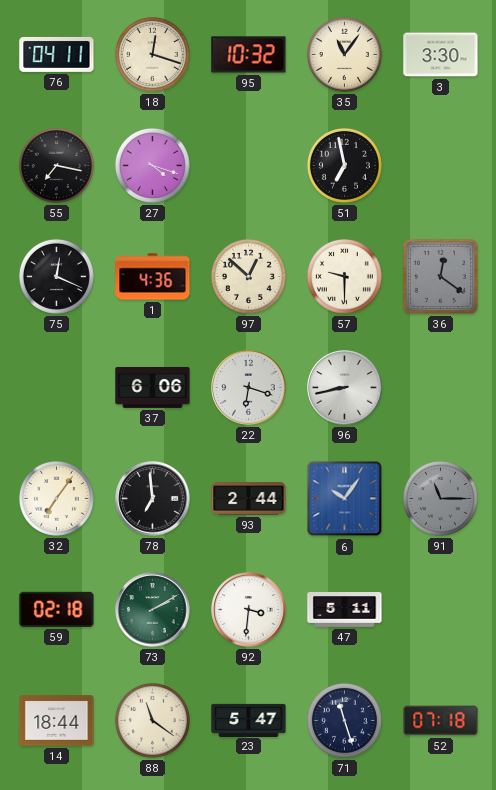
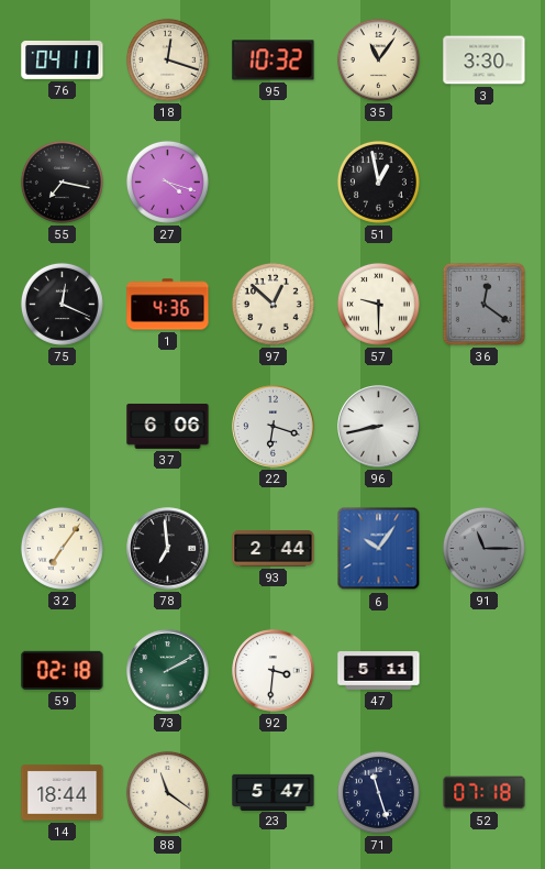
51: 6:58 -> 12:58
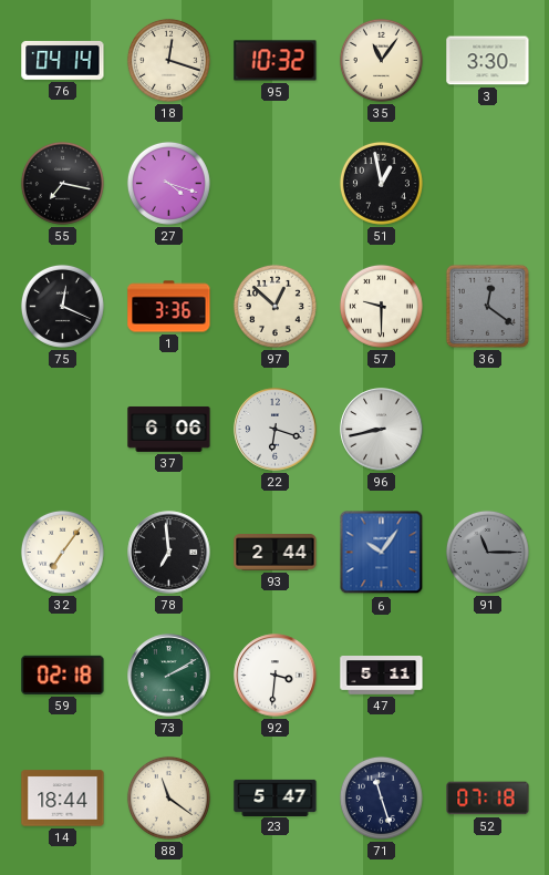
76: 04:11 -> 04:14
1: 4:36 -> 3:36
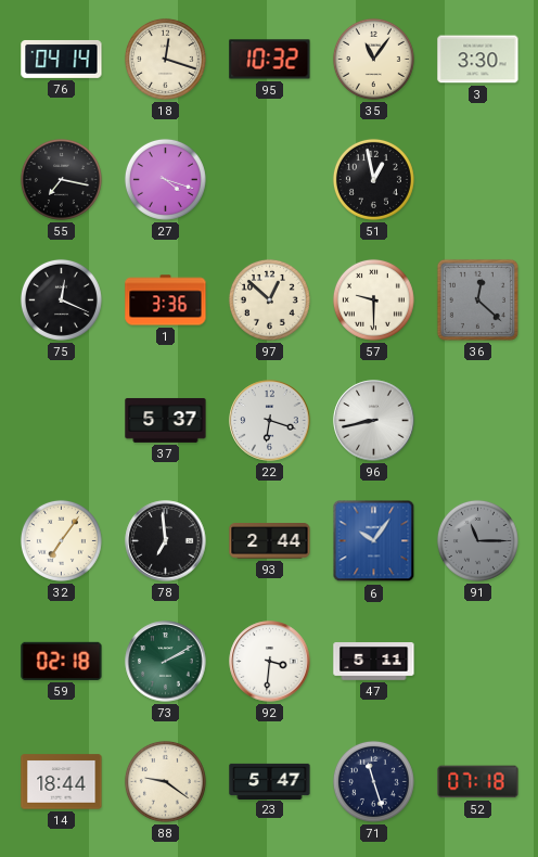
36: 12:21 -> 12:22
37: 6:06 -> 5:37
88: 11:21 -> 9:21
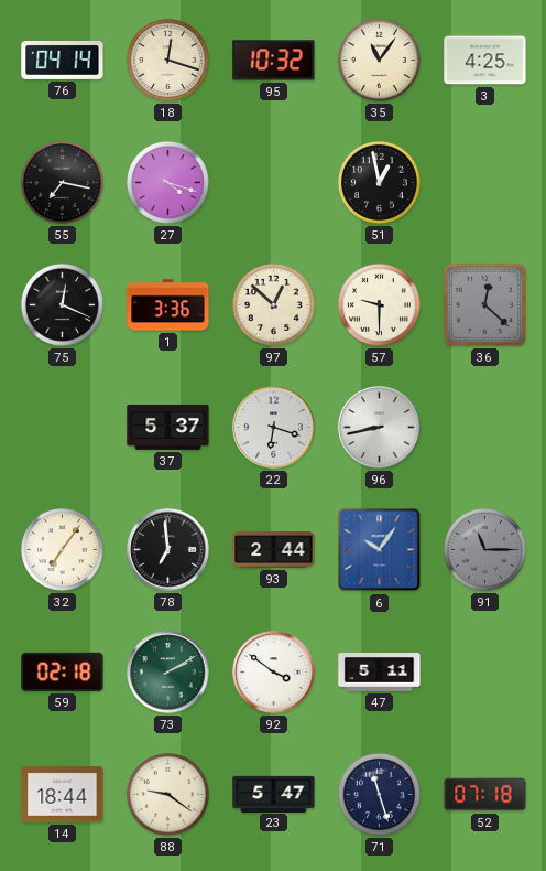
3: 3:30 -> 4:25
92: 3:31 -> 3:51
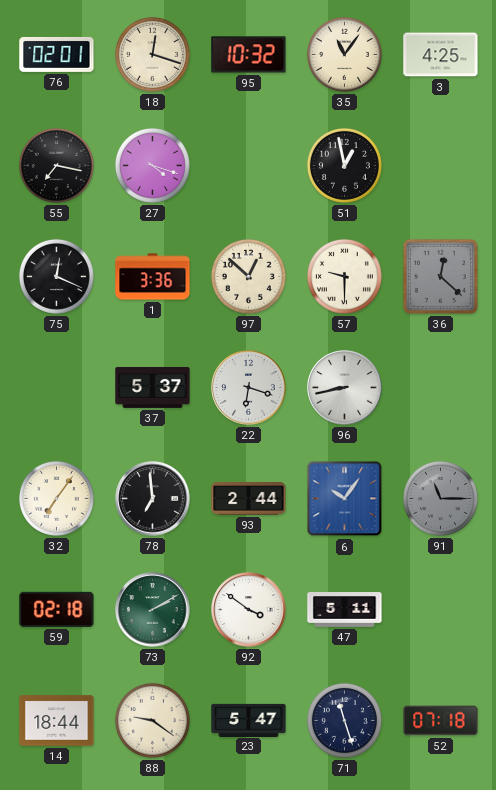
76: 04:14 -> 02:01
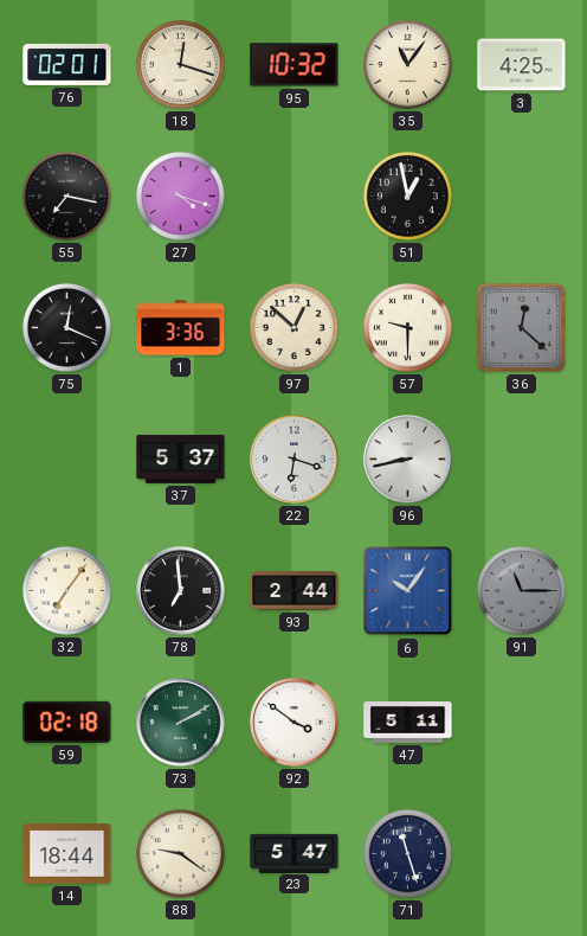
52: 07:18 -> none
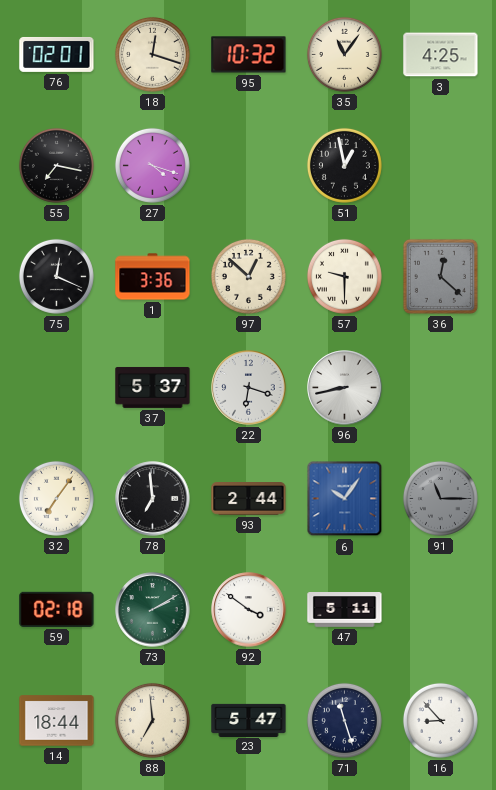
88: 9:21 -> 6:59
16: none -> 8:53
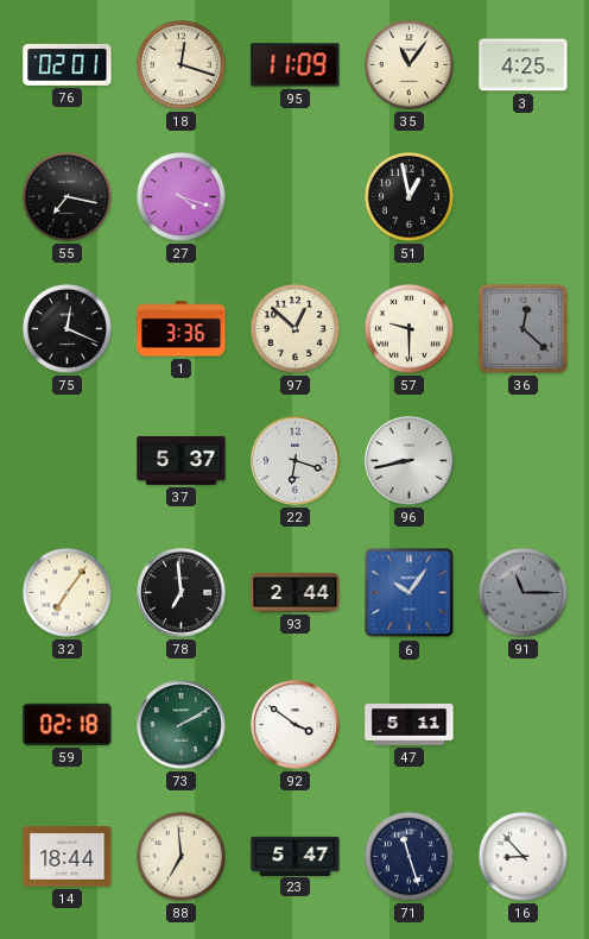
95: 10:32 -> 11:09
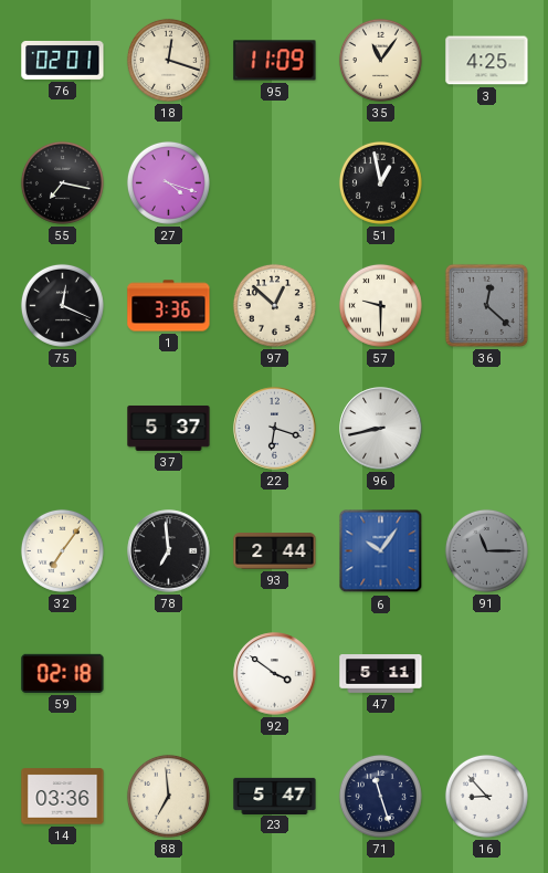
73: 2:10 -> none
14: 18:44 -> 03:36
